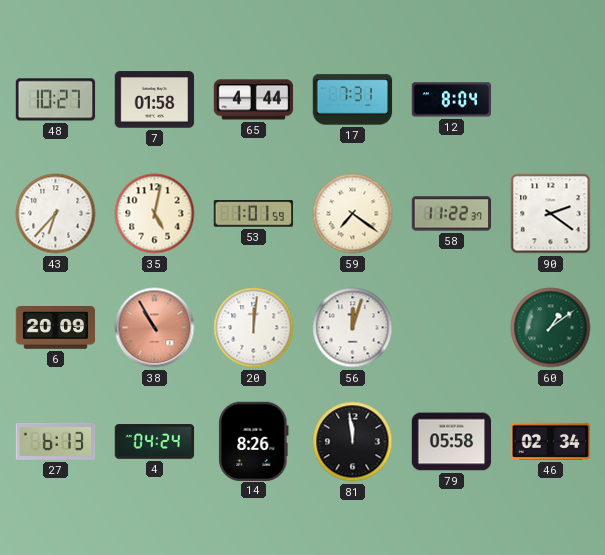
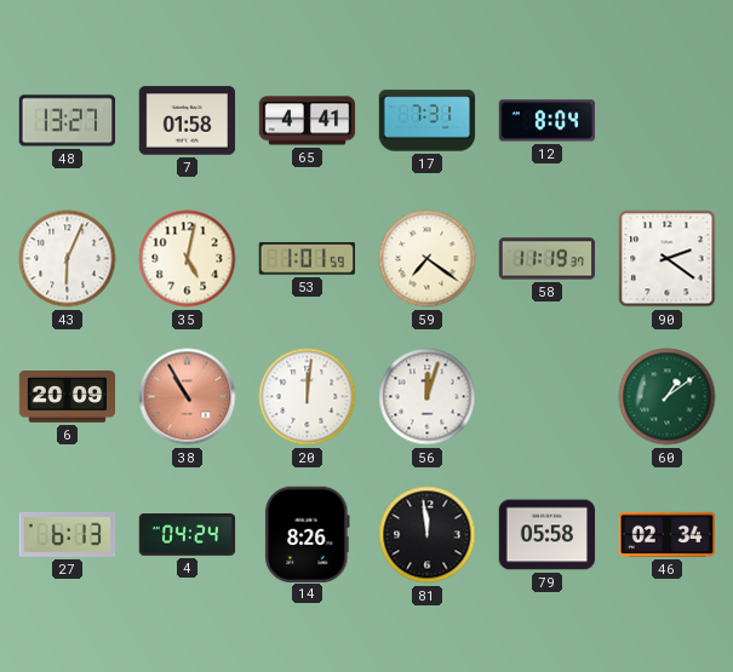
48: 10:27 -> 13:27
65: 4:44 -> 4:41
43: 6:37 -> 6:04
58: 11:22 -> 11:19
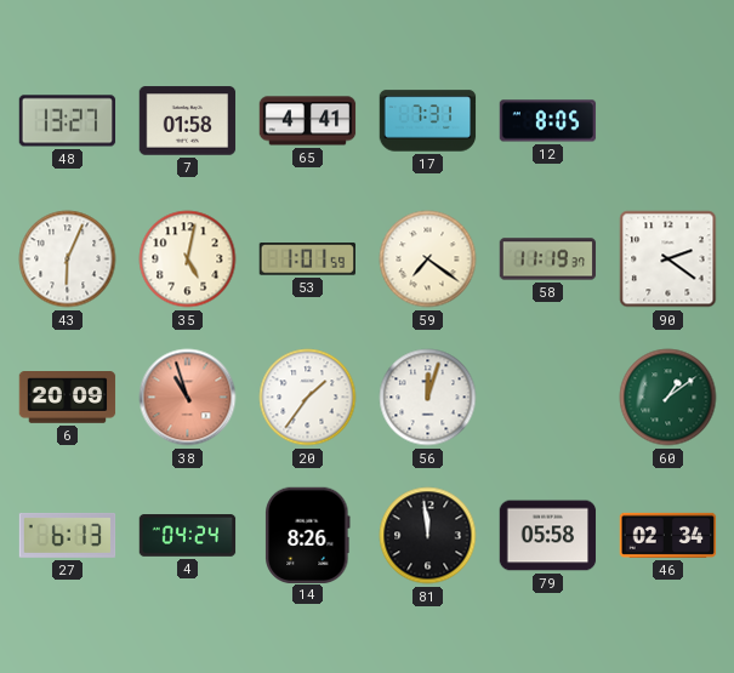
12: 8:04 -> 8:05
38: 10:55 -> 10:57
20: 12:01 -> 1:36
